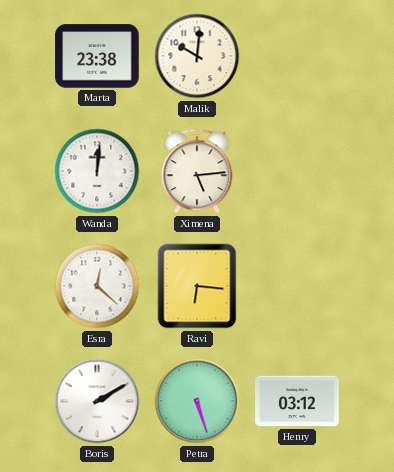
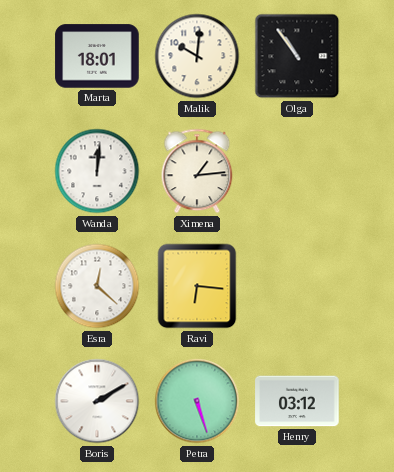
Marta: 23:38 -> 18:01
Olga: none -> 10:54
Ximena: 5:14 -> 1:14
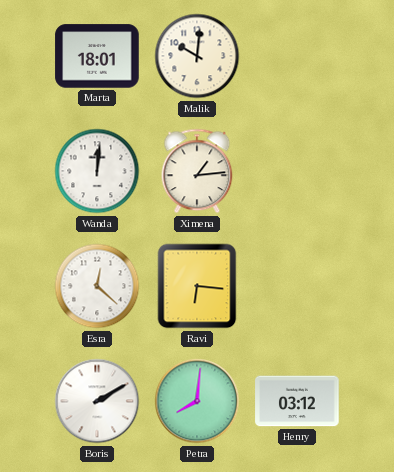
Olga: 10:54 -> none
Petra: 5:27 -> 8:01
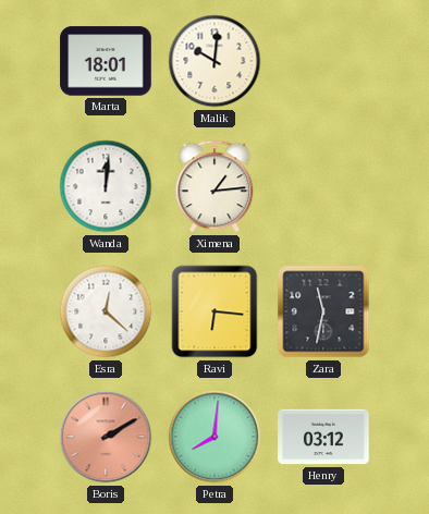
Zara: none -> 11:32
Boris dial: white -> salmon
